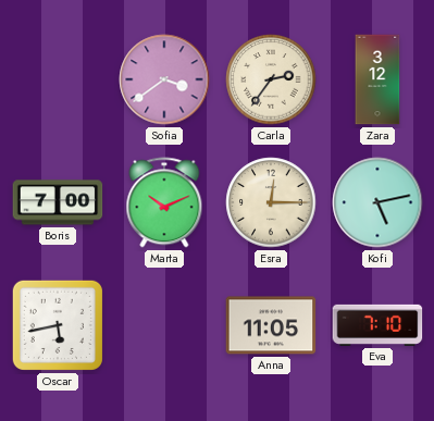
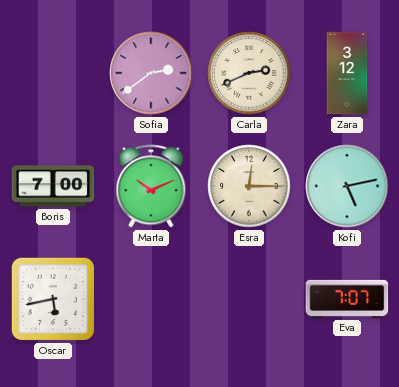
Sofia: 3:39 -> 2:39
Carla: 2:36 -> 2:41
Anna: 11:05 -> none
Eva: 7:10 -> 7:07
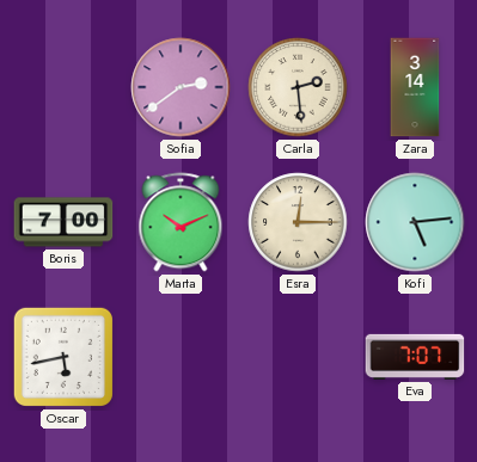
Carla: 2:41 -> 2:29
Zara: 3:12 -> 3:14
Kofi: 5:13 -> 5:14
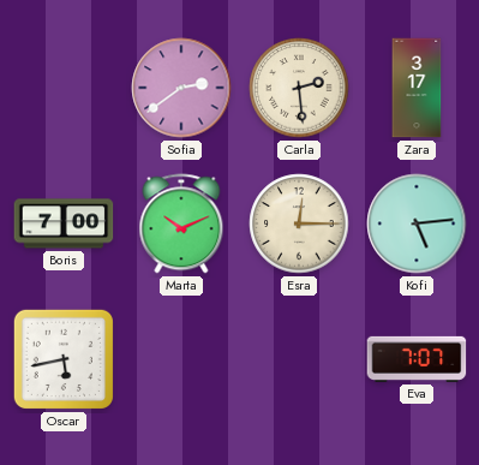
Zara: 3:14 -> 3:17
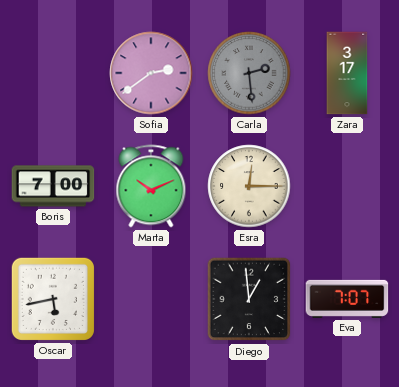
Carla dial: cream -> grey
Kofi: 5:14 -> none
Diego: none -> 12:59
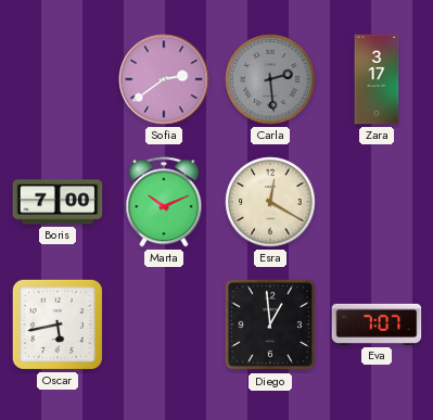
Esra: 12:15 -> 12:20
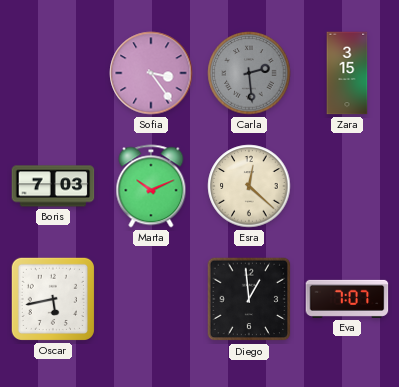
Sofia: 2:39 -> 3:24
Zara: 3:17 -> 3:15
Boris: 7:00 -> 7:03
Esra: 12:20 -> 12:22
